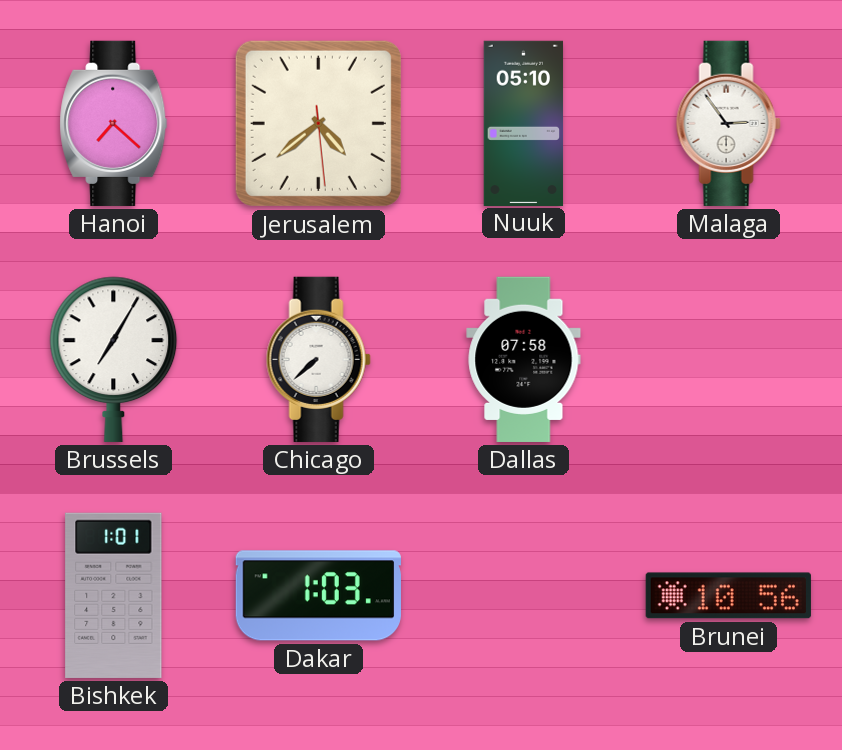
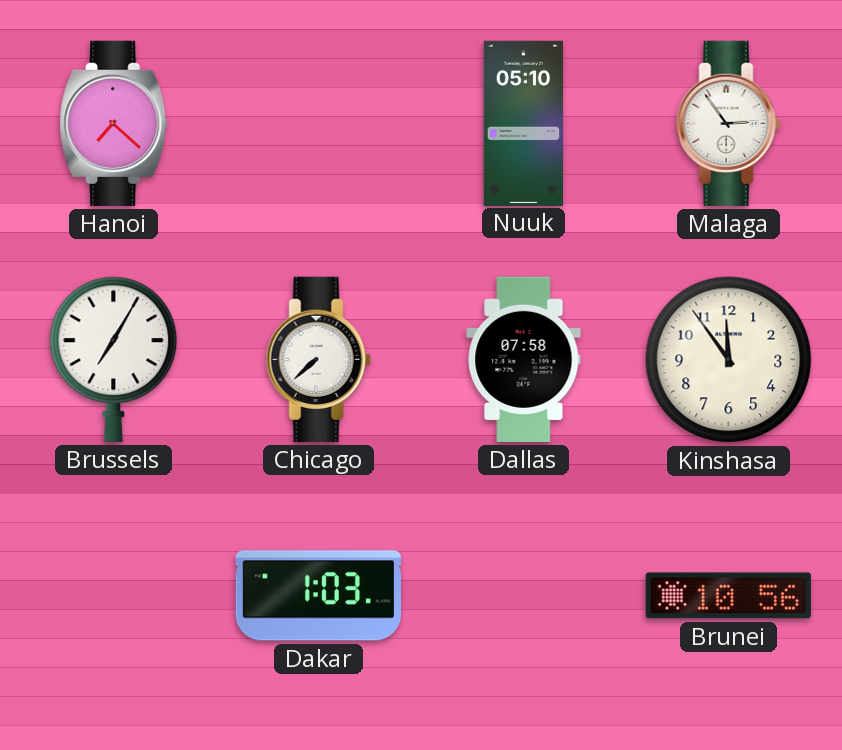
Jerusalem: 4:38 -> none
Kinshasa: none -> 11:54
Bishkek: 1:01 -> none
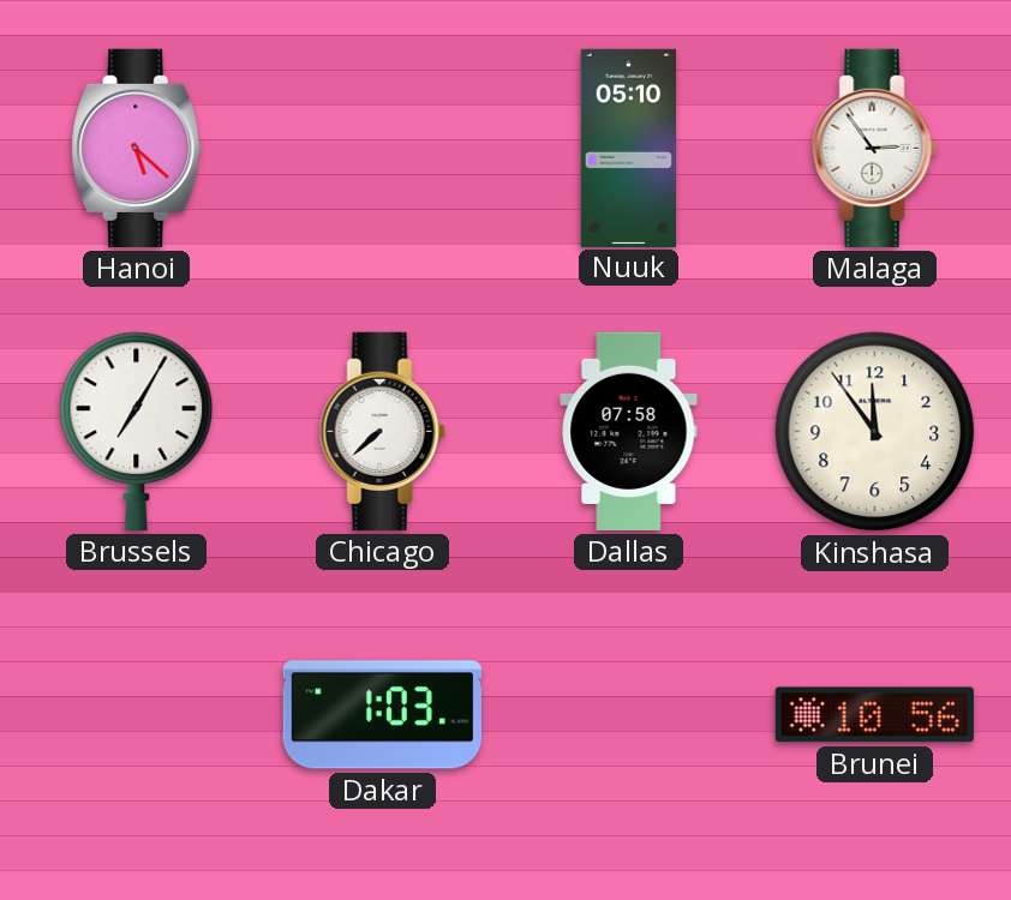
Hanoi: 7:22 -> 5:22
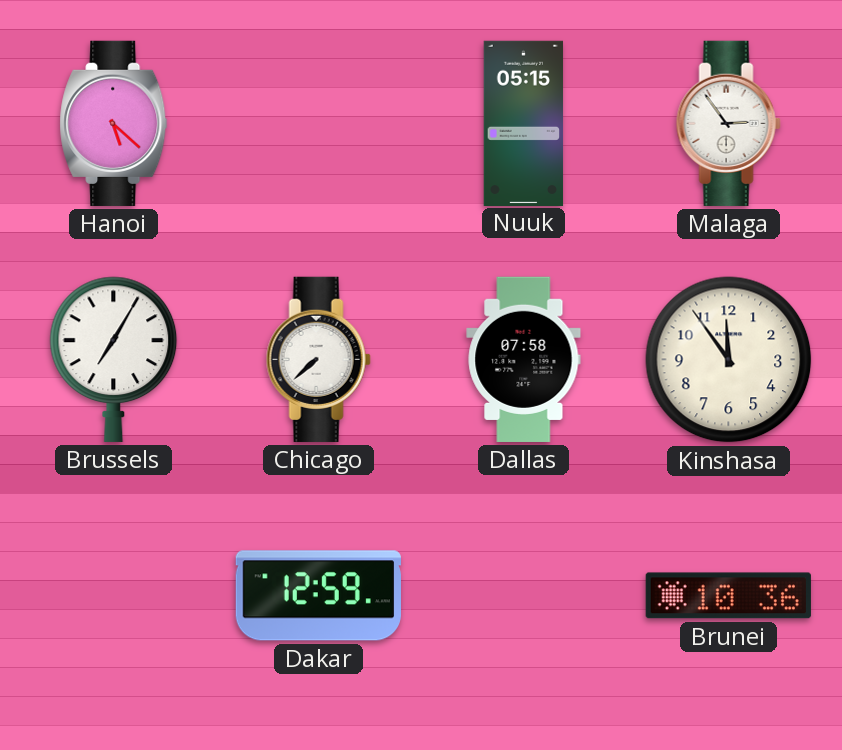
Nuuk: 05:10 -> 05:15
Dakar: 1:03 -> 12:59
Brunei: 10:56 -> 10:36
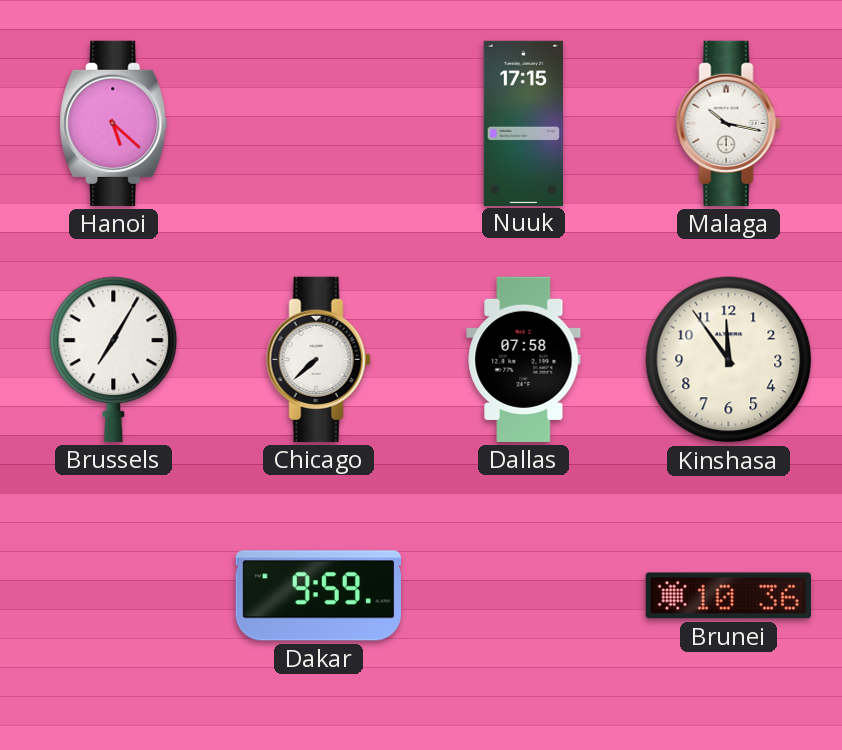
Nuuk: 05:15 -> 17:15
Malaga: 2:54 -> 10:17
Dakar: 12:59 -> 9:59
